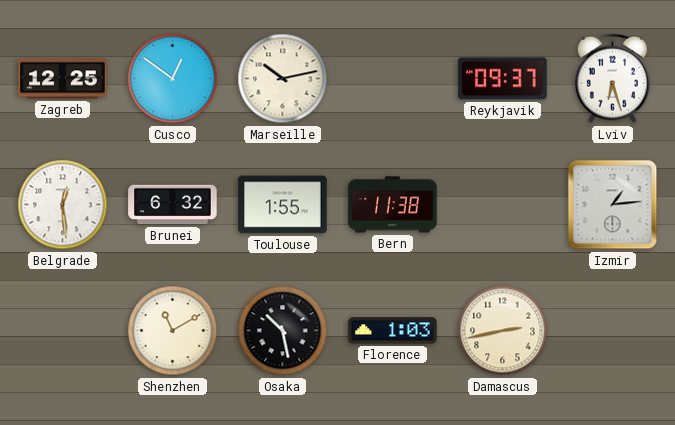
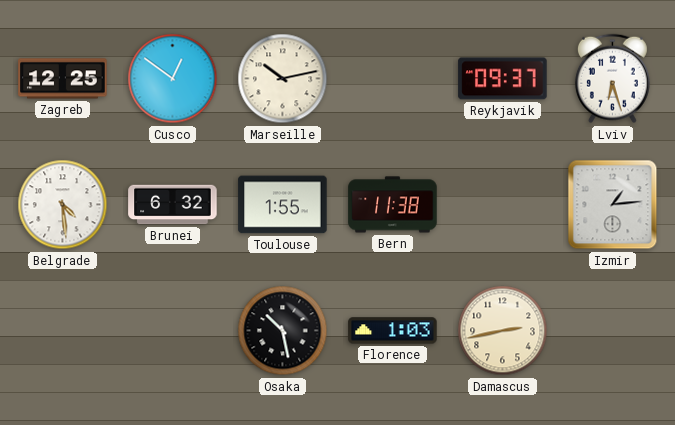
Belgrade: 12:29 -> 4:29
Shenzhen: 11:10 -> none
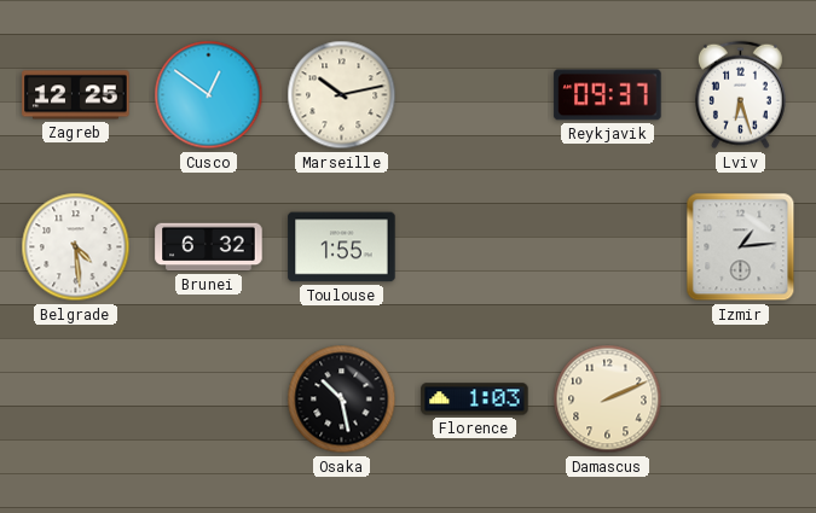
Bern: 11:38 -> none
Damascus: 2:43 -> 2:11
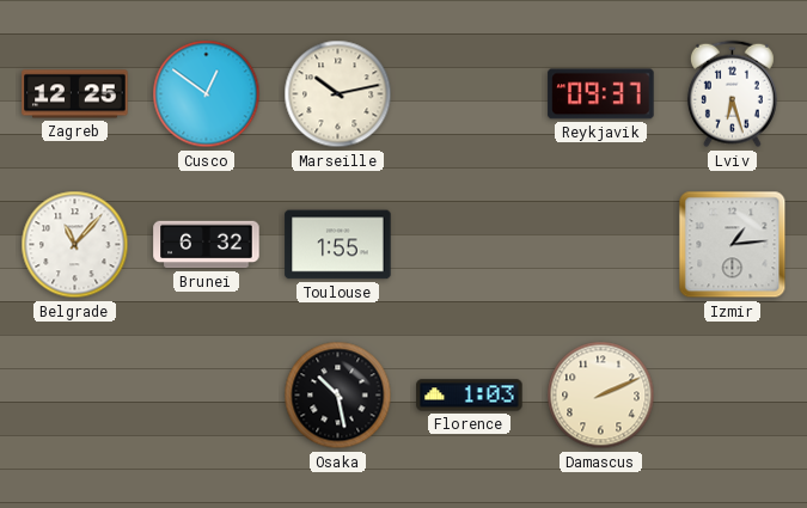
Belgrade: 4:29 -> 11:07
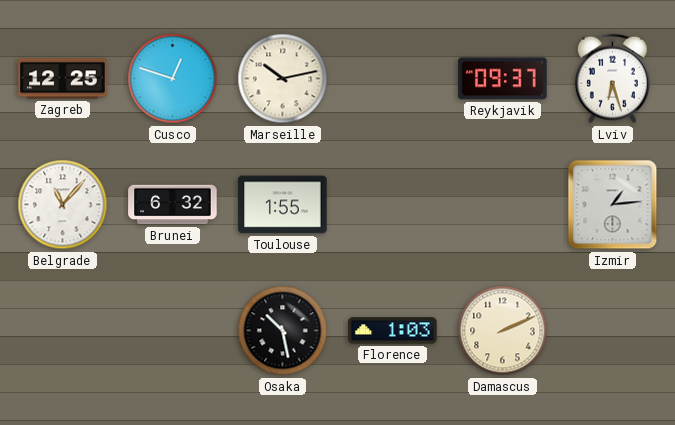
Cusco: 12:51 -> 12:48
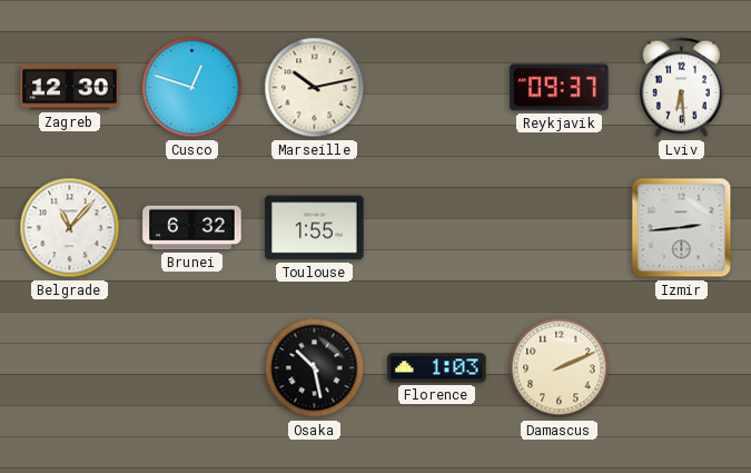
Zagreb: 12:25 -> 12:30
Lviv: 6:27 -> 6:29
Izmir: 1:14 -> 2:44
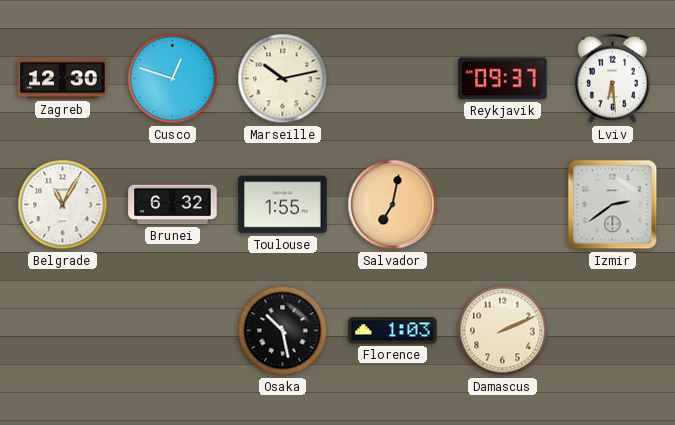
Belgrade: 11:07 -> 11:05
Salvador: none -> 7:02
Izmir: 2:44 -> 2:39
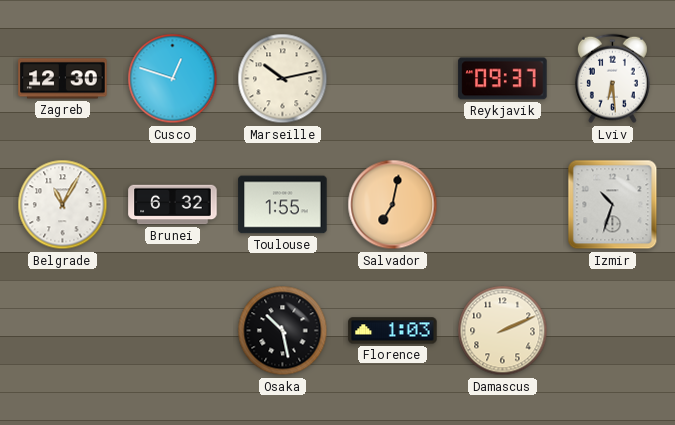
Izmir: 2:39 -> 10:33
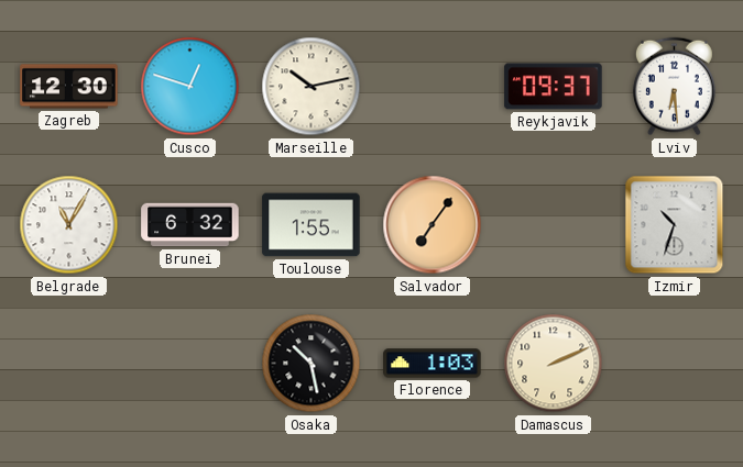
Salvador: 7:02 -> 7:06
